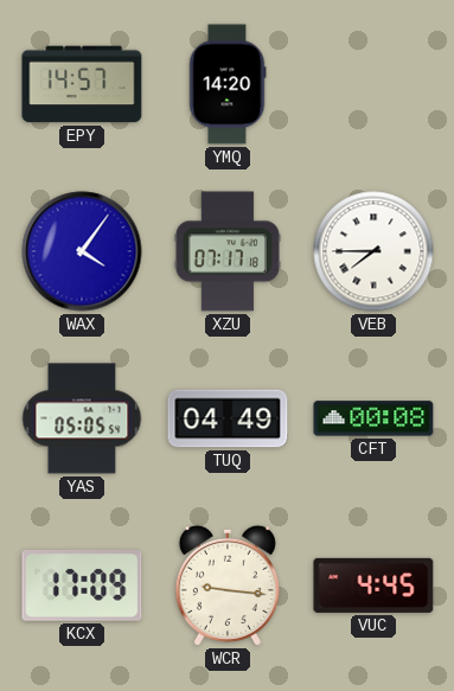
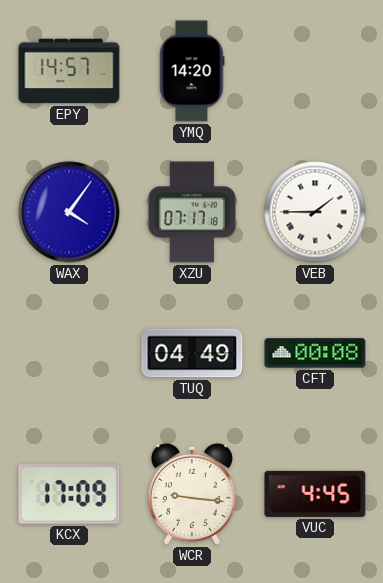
VEB: 7:45 -> 1:45
YAS: 05:05 -> none
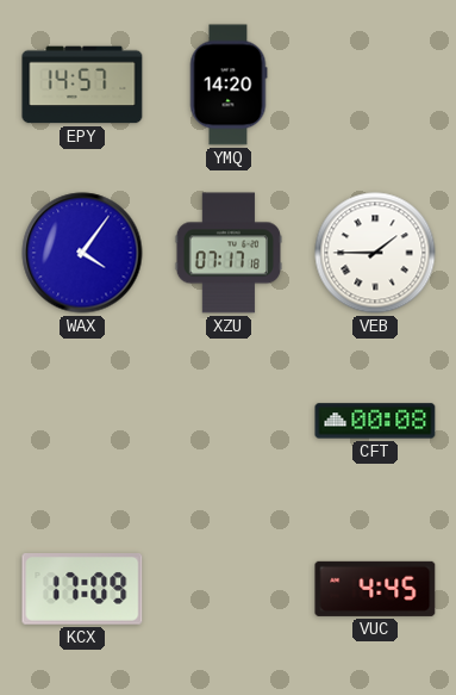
TUQ: 04:49 -> none
WCR: 9:16 -> none
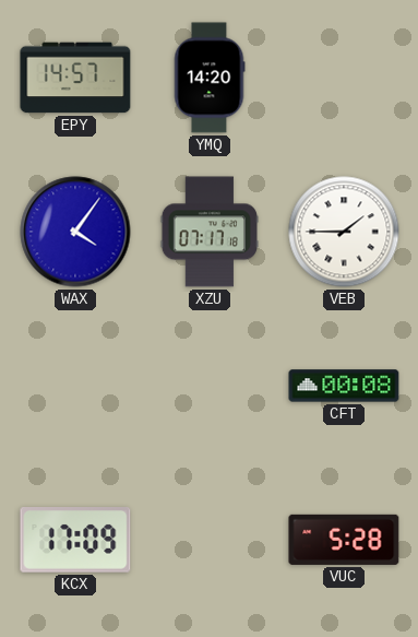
VUC: 4:45 -> 5:28
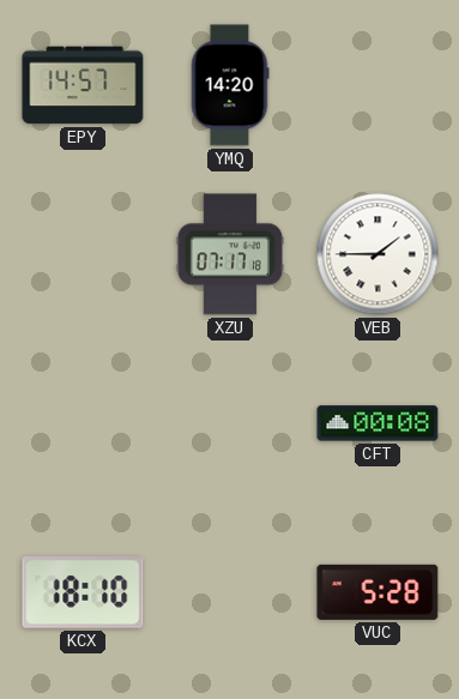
WAX: 4:06 -> none
KCX: 17:09 -> 18:10
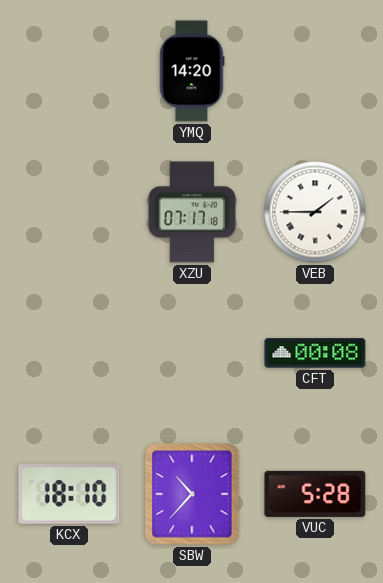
EPY: 14:57 -> none
SBW: none -> 10:37
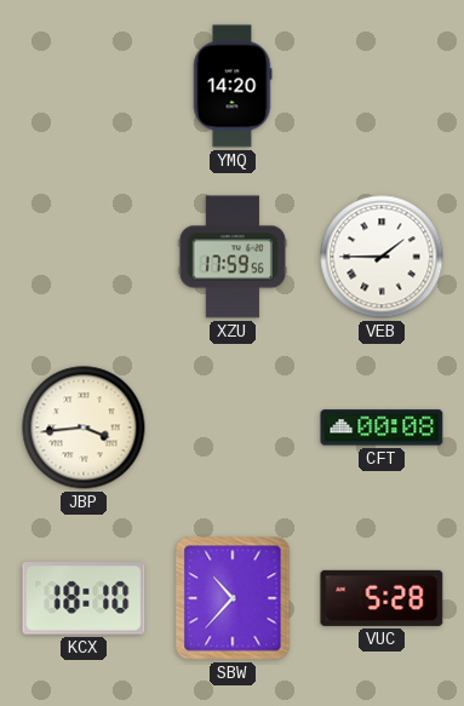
XZU: 07:17 -> 17:59
JBP: none -> 3:44
